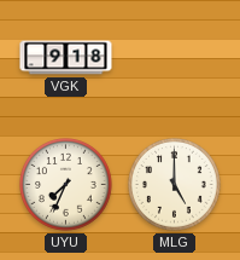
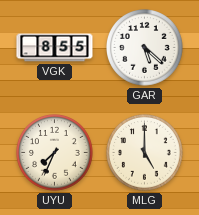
VGK: 9:18 -> 8:55
GAR: none -> 5:22
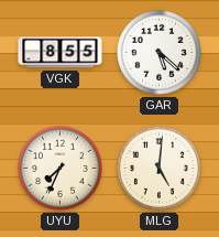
MLG: 5:00 -> 5:01
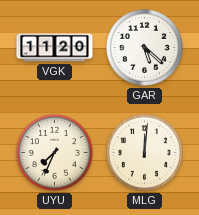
VGK: 8:55 -> 11:20
MLG: 5:01 -> 12:01
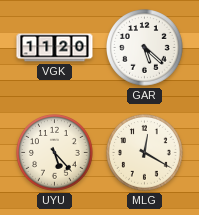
UYU: 7:34 -> 5:23
MLG: 12:01 -> 12:20
